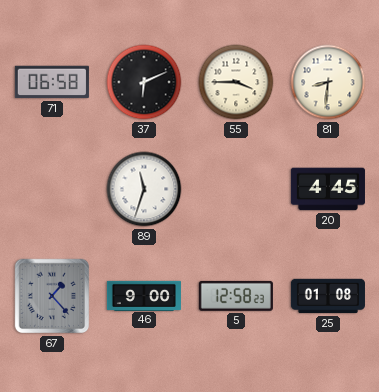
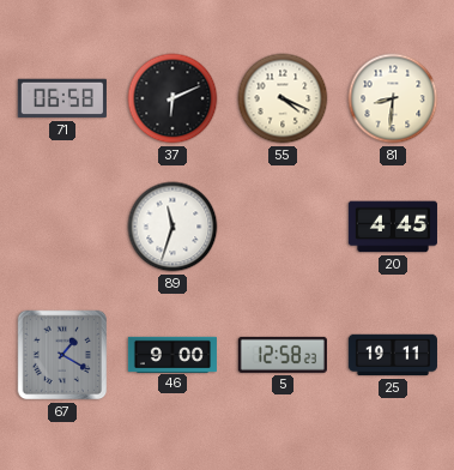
55: 3:45 -> 4:19
67: 1:23 -> 1:20
25: 01:08 -> 19:11
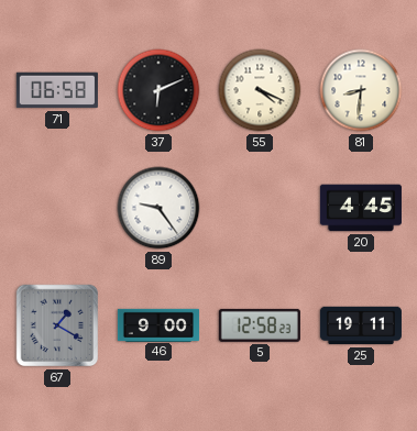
89: 11:33 -> 9:24
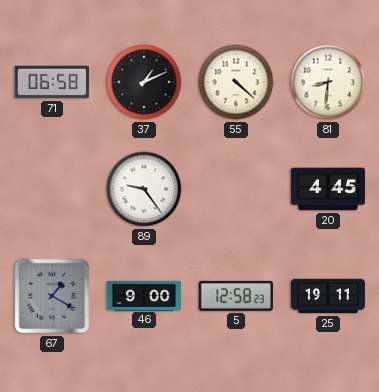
37: 6:11 -> 1:11
55: 4:19 -> 4:22
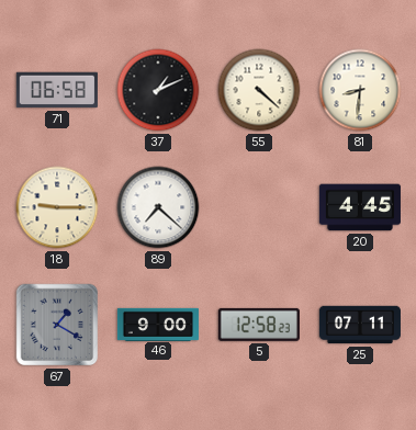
18: none -> 9:15
89: 9:24 -> 7:22
25: 19:11 -> 07:11
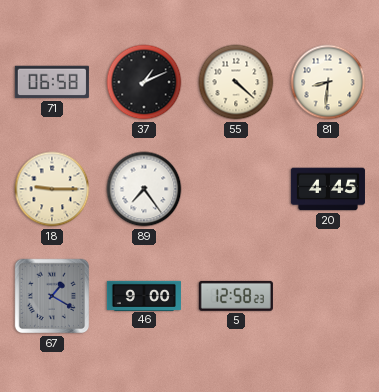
89: 7:22 -> 7:24
25: 07:11 -> none
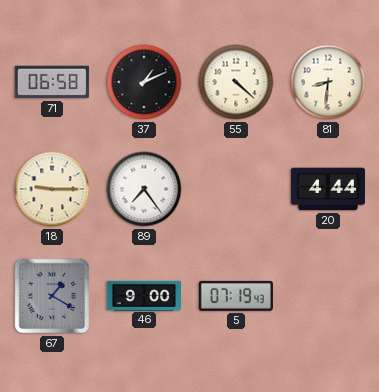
20: 4:45 -> 4:44
5: 12:58 -> 07:19
